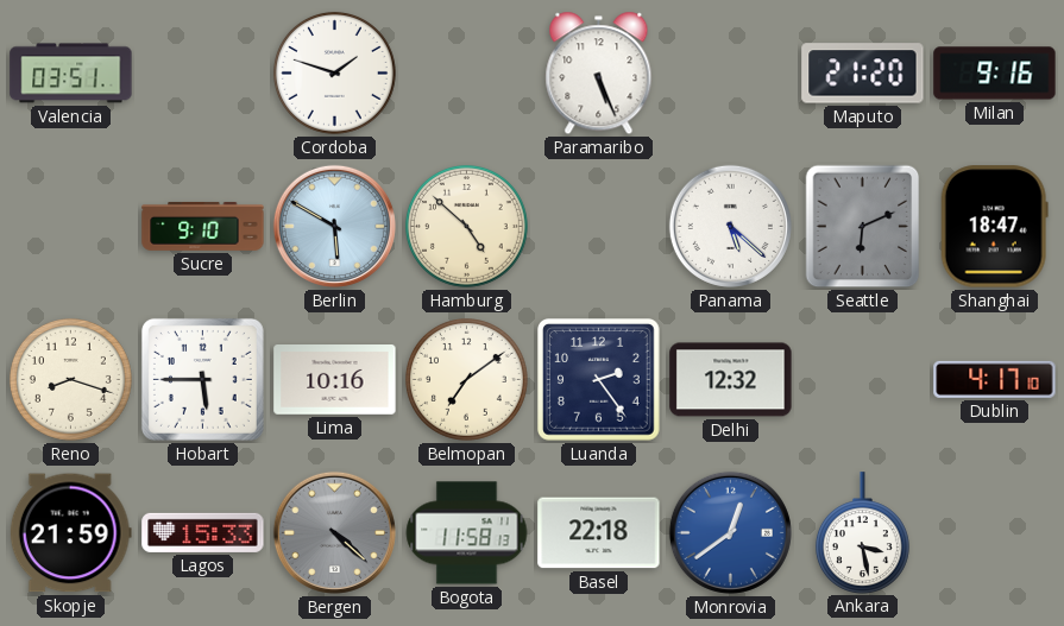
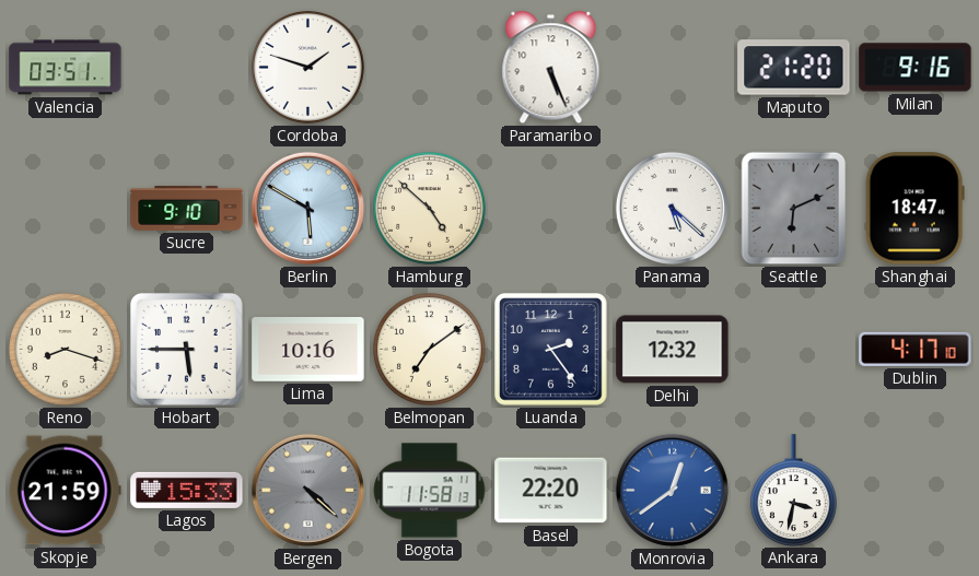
Basel: 22:18 -> 22:20
Ankara: 3:28 -> 3:32
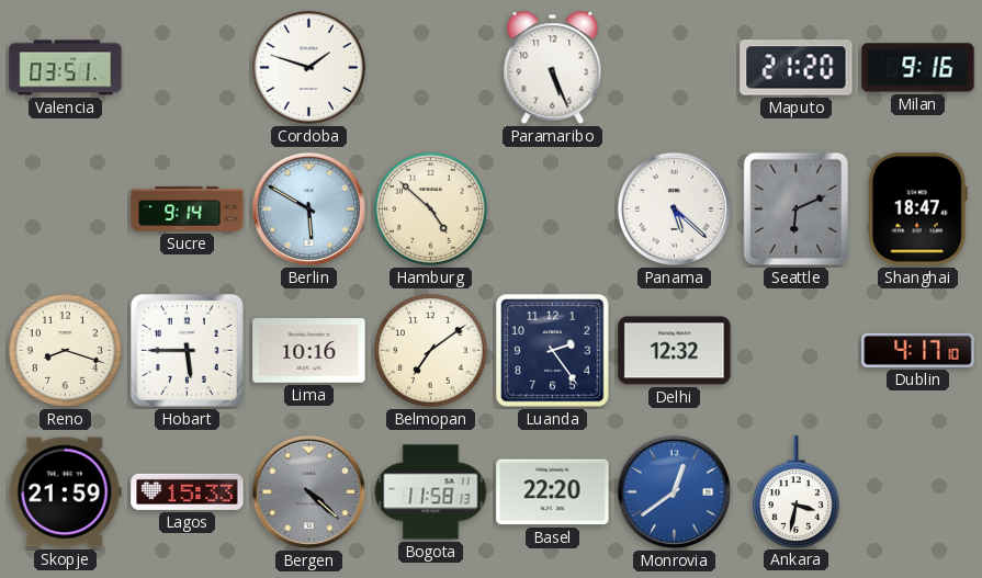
Sucre: 9:10 -> 9:14
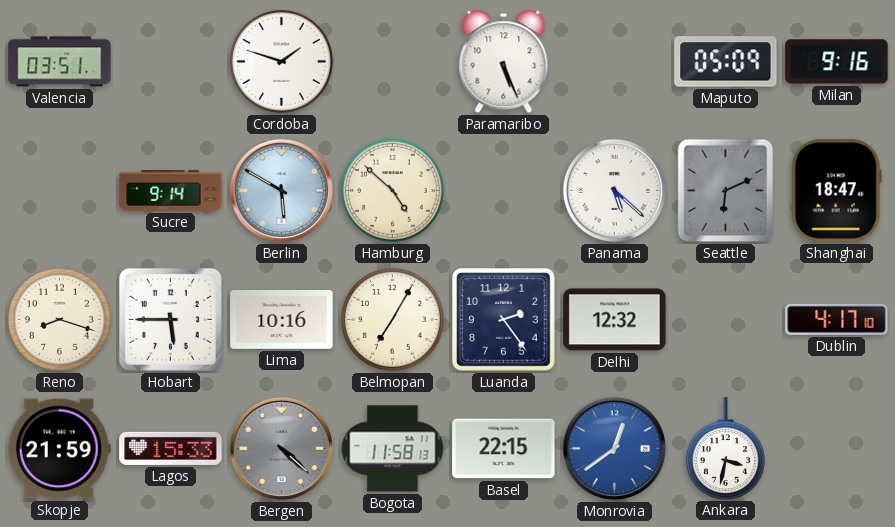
Maputo: 21:20 -> 05:09
Belmopan: 7:09 -> 7:05
Basel: 22:20 -> 22:15
